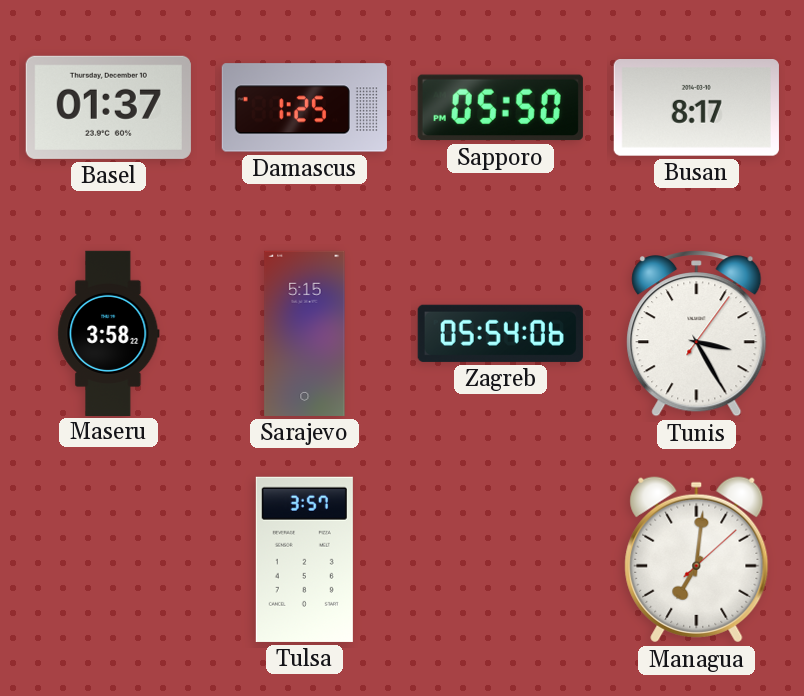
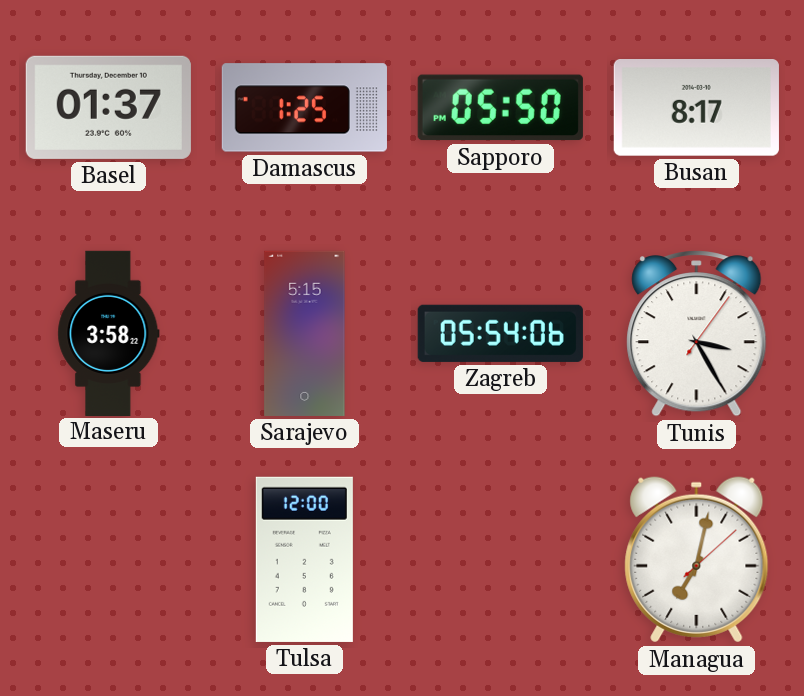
Tulsa: 3:57 -> 12:00
Managua: 7:01 -> 7:02
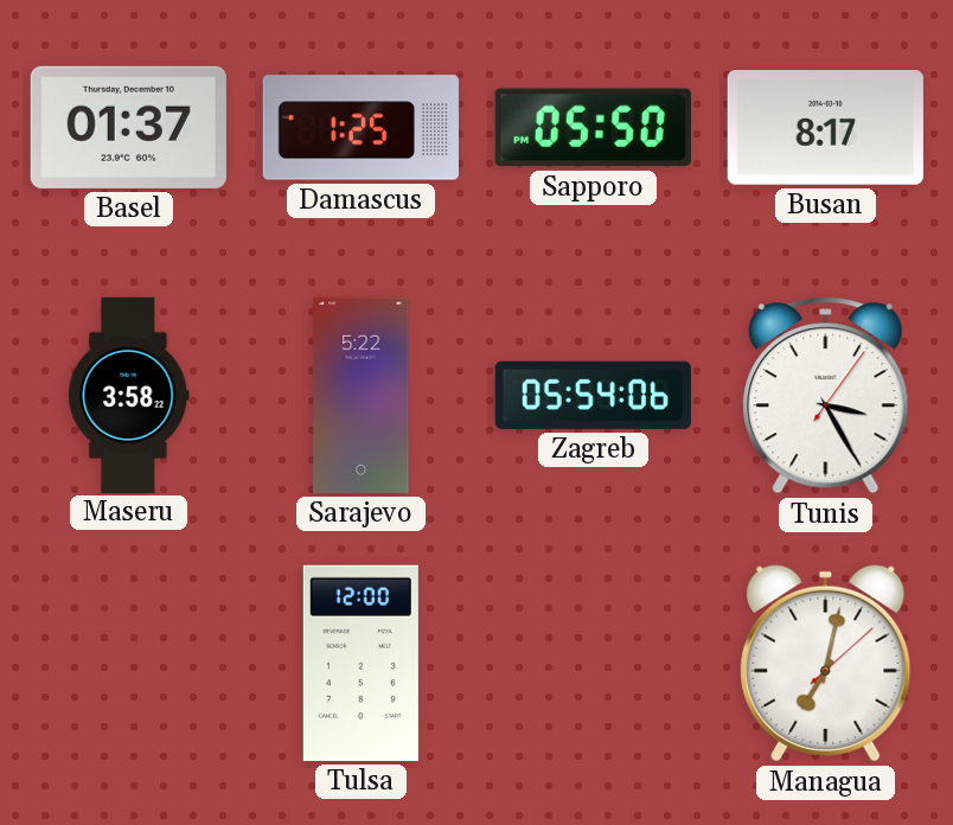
Sarajevo: 5:15 -> 5:22
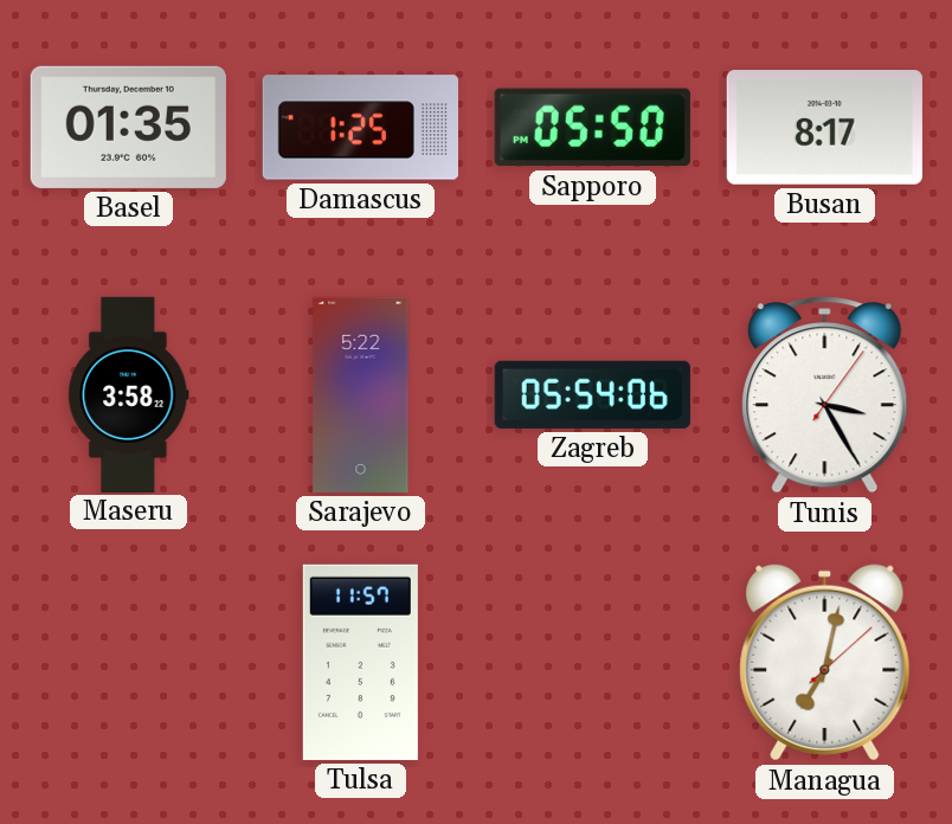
Basel: 01:37 -> 01:35
Tulsa: 12:00 -> 11:57
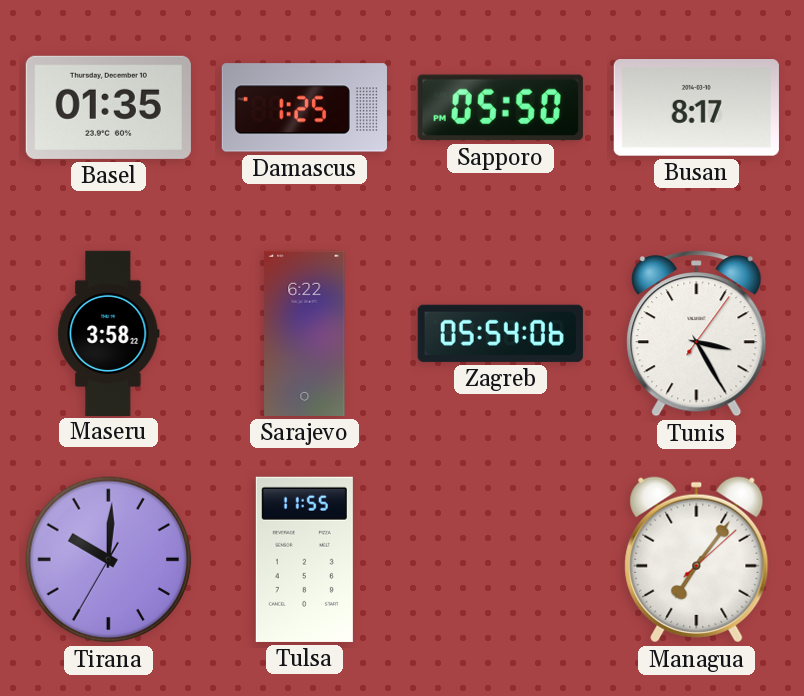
Sarajevo: 5:22 -> 6:22
Tirana: none -> 10:00
Tulsa: 11:57 -> 11:55
Managua: 7:02 -> 7:06
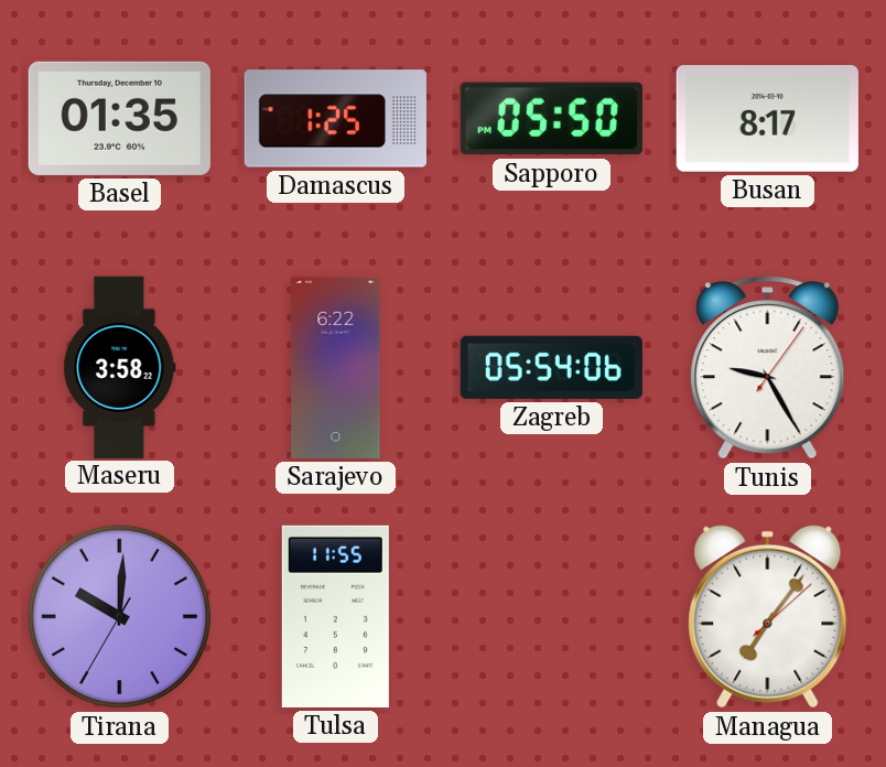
Tunis: 3:25 -> 9:25
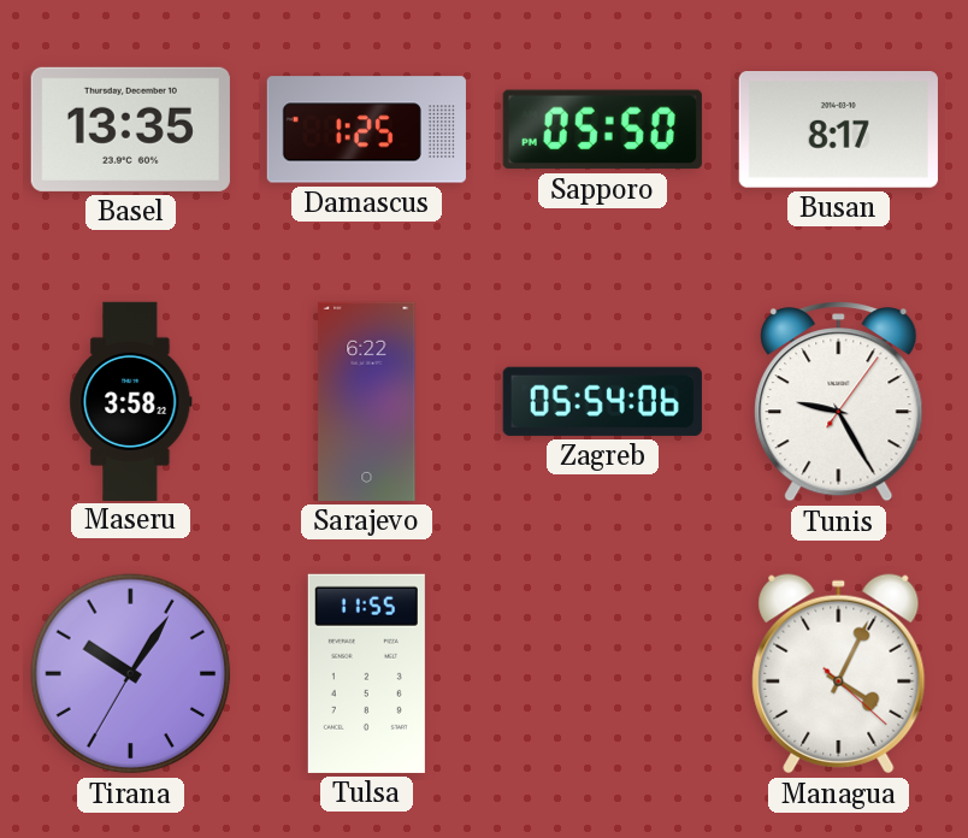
Basel: 01:35 -> 13:35
Tirana: 10:00 -> 10:05
Managua: 7:06 -> 4:04
